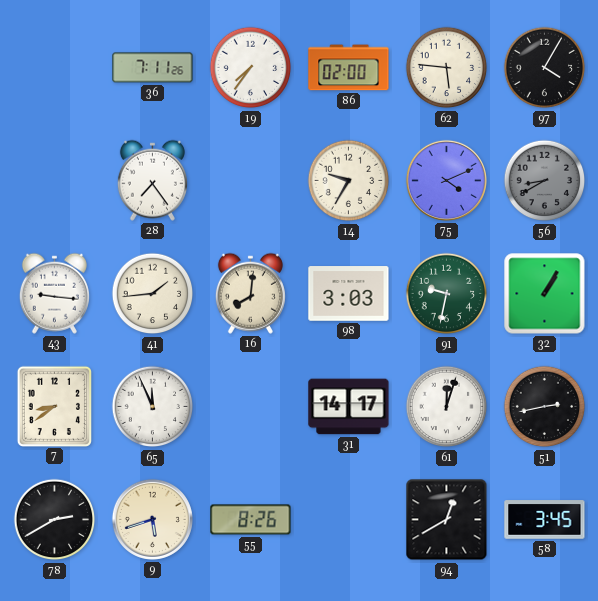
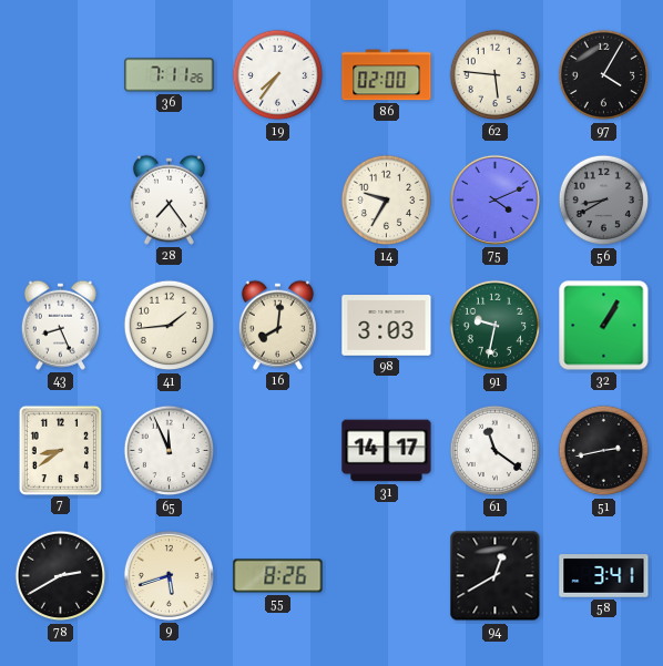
43: 9:16 -> 8:26
61: 12:03 -> 11:21
58: 3:45 -> 3:41
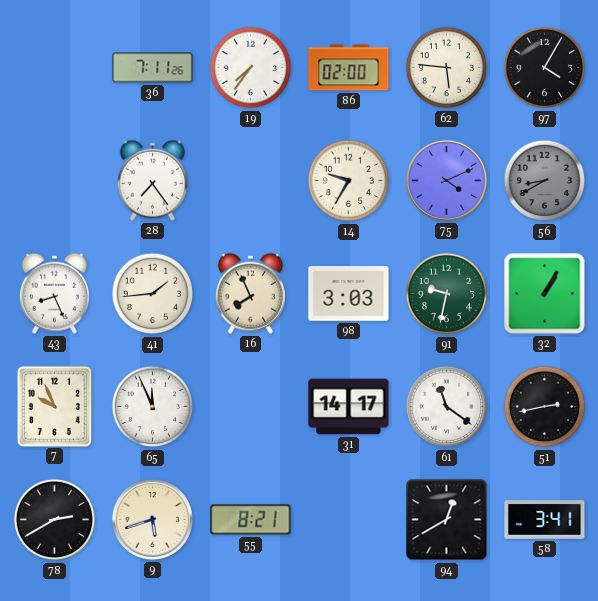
16: 8:01 -> 7:56
7: 8:39 -> 9:56
55: 8:26 -> 8:21
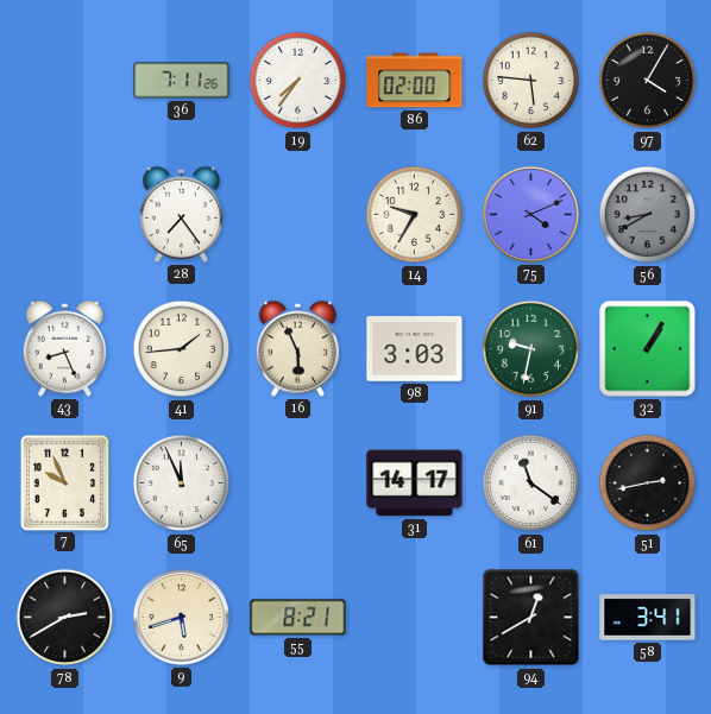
16: 7:56 -> 5:56
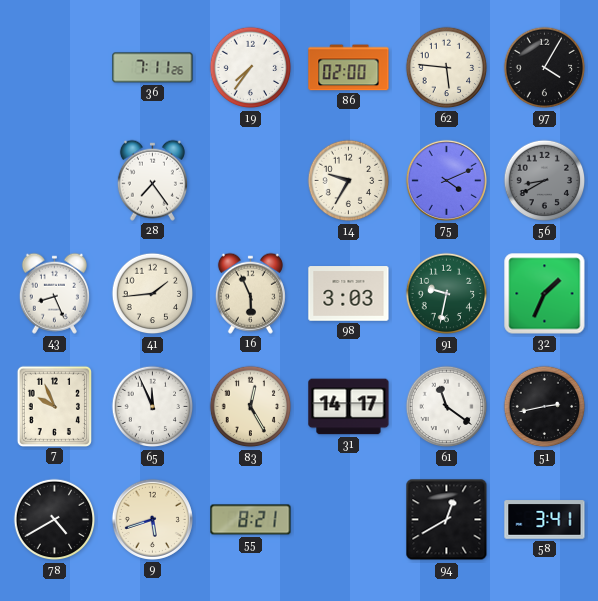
32: 1:05 -> 1:34
83: none -> 12:25
78: 2:40 -> 4:40
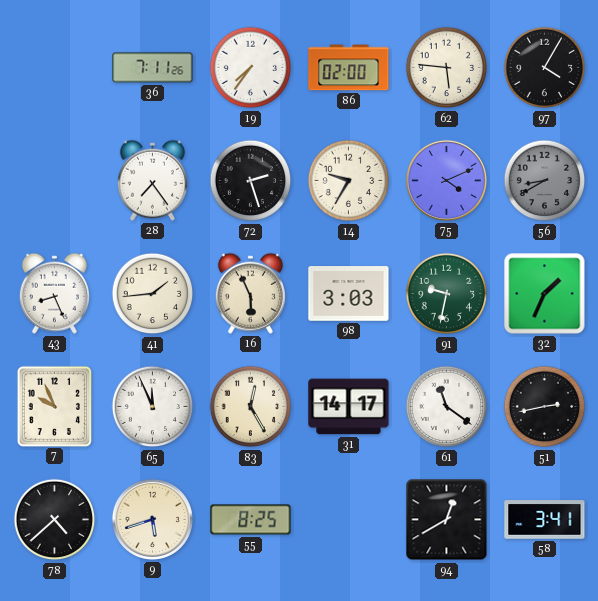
72: none -> 2:27
78: 4:40 -> 4:38
55: 8:21 -> 8:25
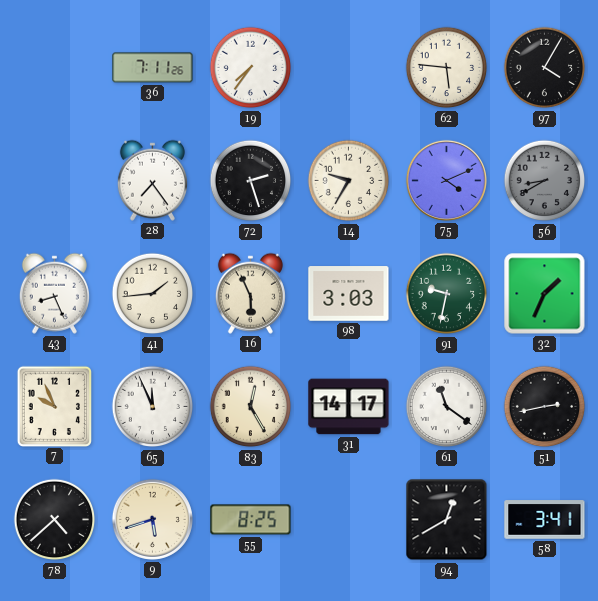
86: 02:00 -> none
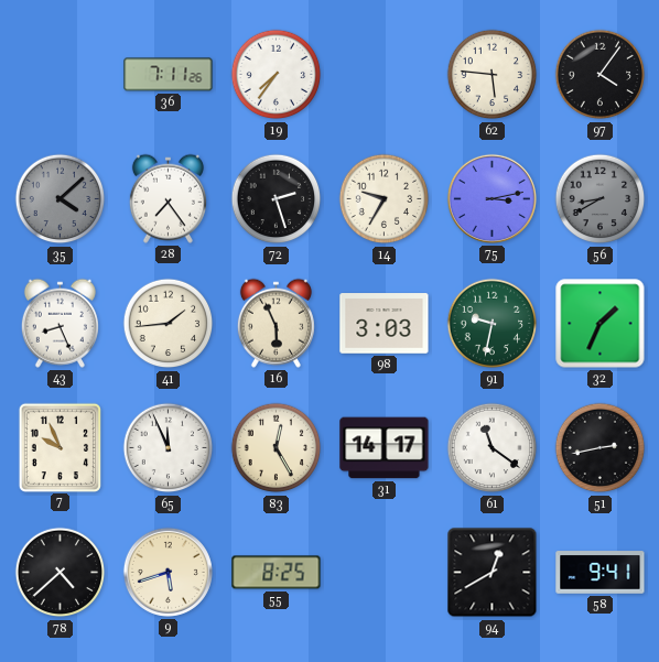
97: 4:05 -> 4:06
35: none -> 4:08
75: 4:11 -> 3:13
58: 3:41 -> 9:41
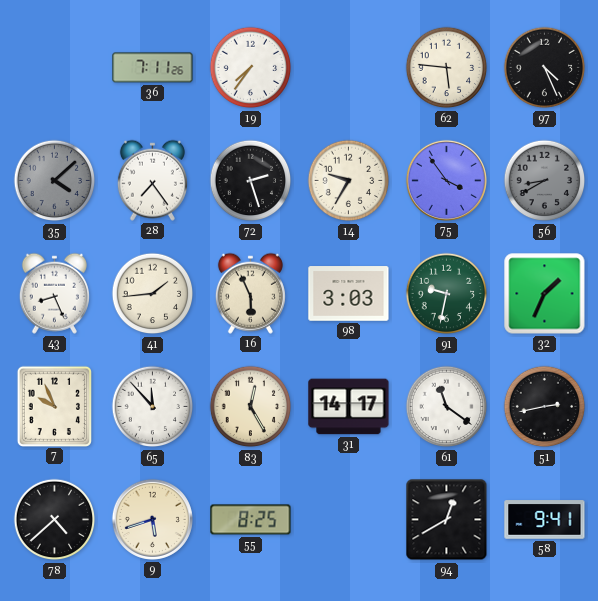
97: 4:06 -> 4:26
75: 3:13 -> 3:54
65: 11:56 -> 11:53
